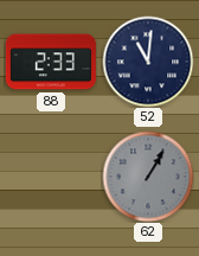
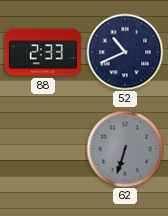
52: 11:01 -> 10:41
62: 1:05 -> 6:33
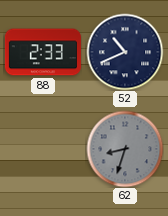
62: 6:33 -> 8:33
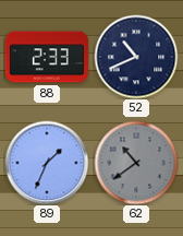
89: none -> 1:34
62: 8:33 -> 10:39
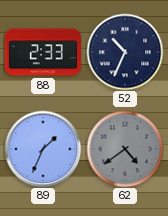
52: 10:41 -> 10:34
62: 10:39 -> 4:39
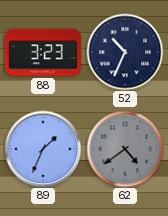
88: 2:33 -> 3:23
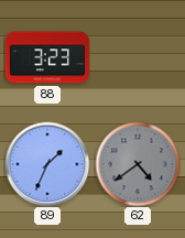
52: 10:34 -> none
